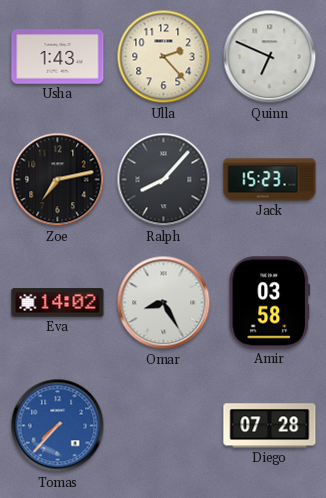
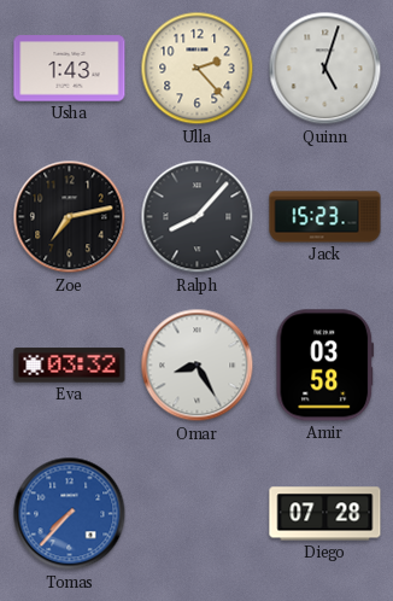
Quinn: 6:49 -> 5:03
Eva: 14:02 -> 03:32
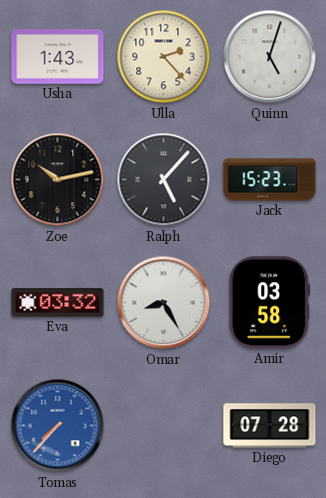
Zoe: 7:13 -> 10:13
Ralph: 8:07 -> 5:07
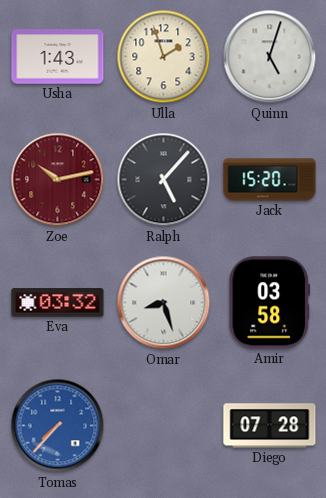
Ulla: 2:23 -> 1:57
Zoe dial: black -> burgundy
Jack: 15:23 -> 15:20
Omar: 8:25 -> 8:27
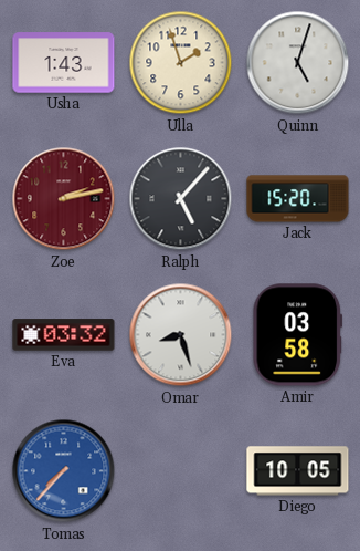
Zoe: 10:13 -> 2:13
Diego: 07:28 -> 10:05
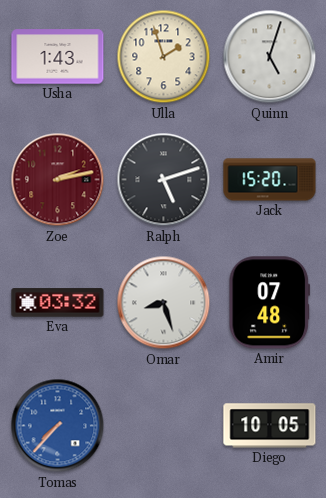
Ralph: 5:07 -> 5:12
Amir: 03:58 -> 07:48
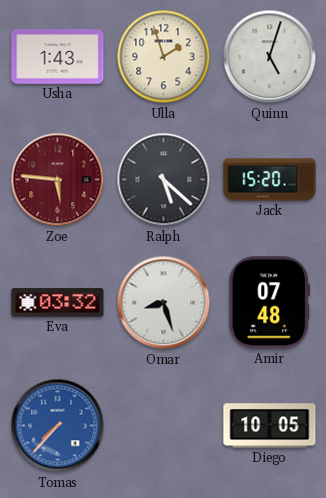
Zoe: 2:13 -> 5:46
Ralph: 5:12 -> 5:22
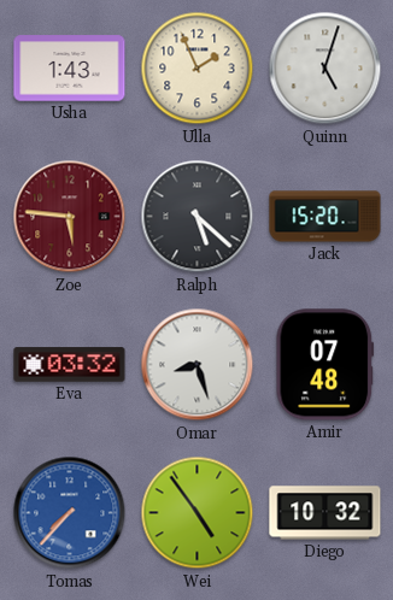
Ulla: 1:57 -> 1:56
Wei: none -> 4:54
Diego: 10:05 -> 10:32
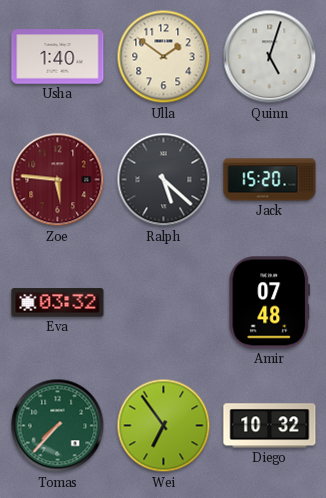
Usha: 1:43 -> 1:40
Ulla: 1:56 -> 1:51
Omar: 8:27 -> none
Tomas dial: blue -> green
Wei: 4:54 -> 6:54
